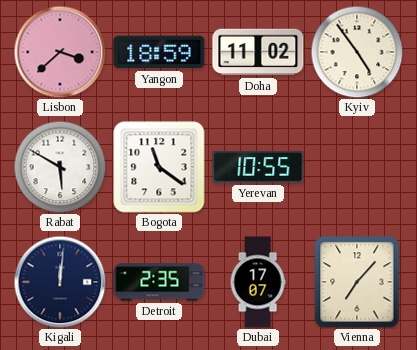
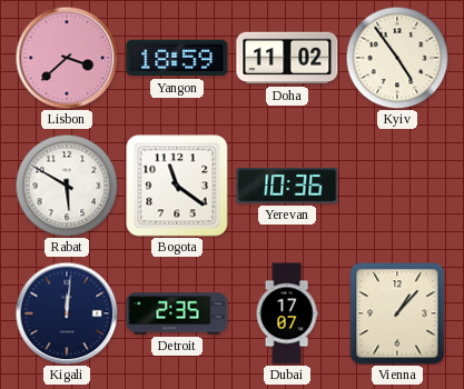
Yerevan: 10:55 -> 10:36
Vienna: 7:07 -> 1:07
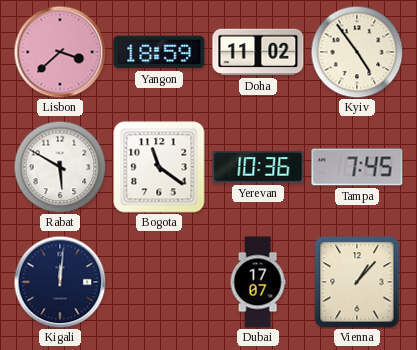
Tampa: none -> 7:45
Detroit: 2:35 -> none
